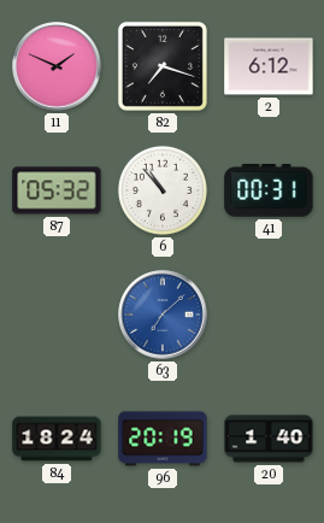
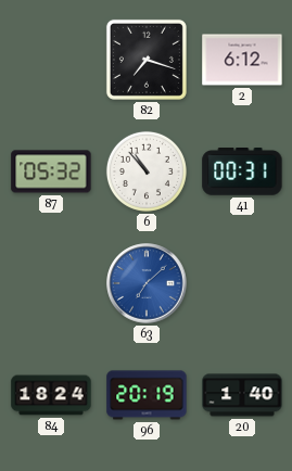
11: 1:49 -> none
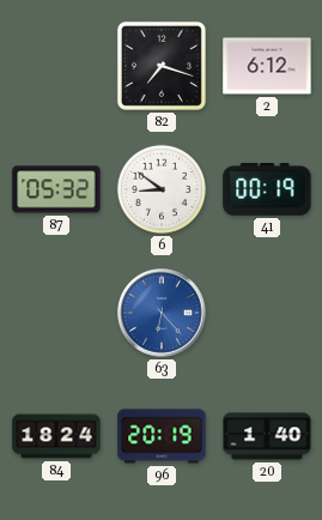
6: 10:53 -> 8:51
41: 00:31 -> 00:19
63: 7:08 -> 6:23
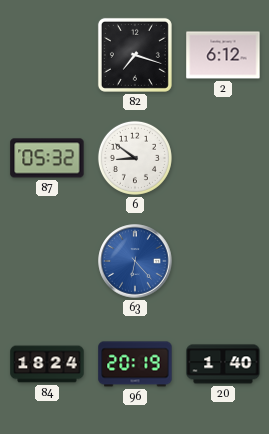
41: 00:19 -> none
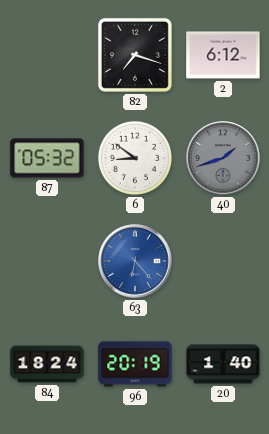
40: none -> 1:42
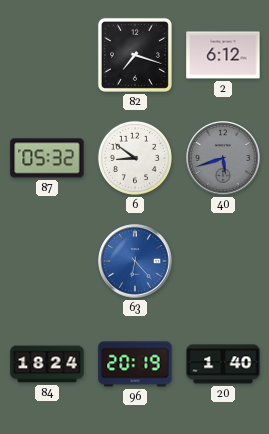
40: 1:42 -> 5:42
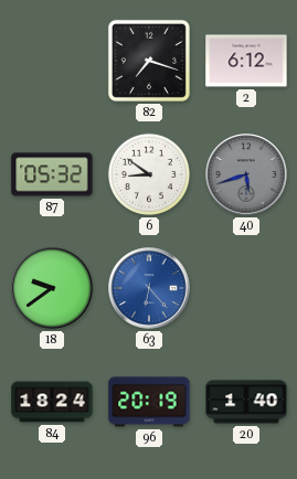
18: none -> 9:39
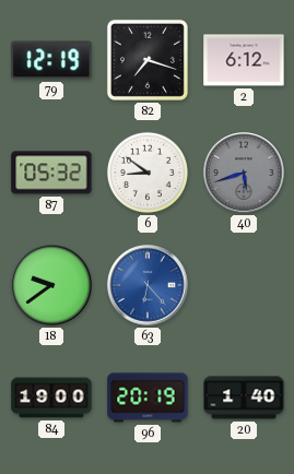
79: none -> 12:19
84: 18:24 -> 19:00
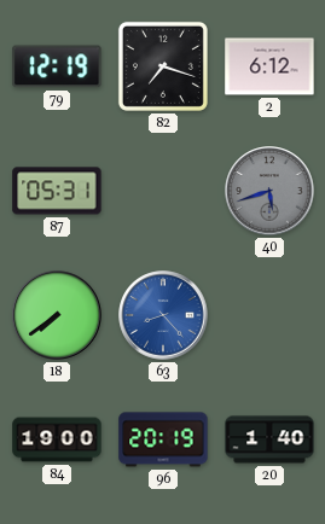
87: 05:32 -> 05:31
6: 8:51 -> none
18: 9:39 -> 7:39
63: 6:23 -> 8:23
